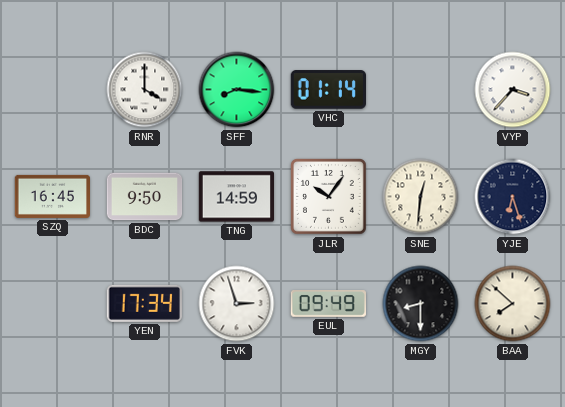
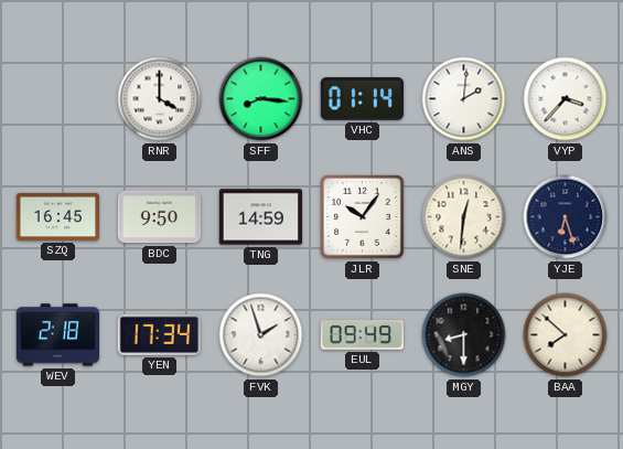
ANS: none -> 2:01
WEV: none -> 2:18
FVK: 2:57 -> 1:57
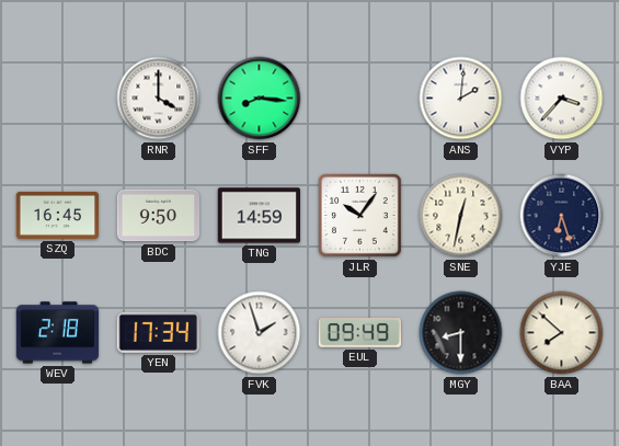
VHC: 01:14 -> none
SNE: 12:31 -> 12:32
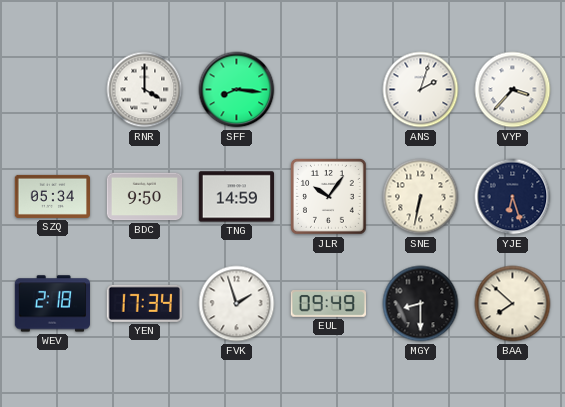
ANS: 2:01 -> 2:03
SZQ: 16:45 -> 05:34
SNE: 12:32 -> 6:32
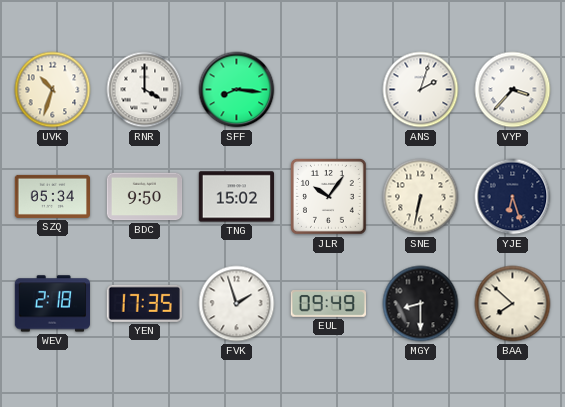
UVK: none -> 10:33
TNG: 14:59 -> 15:02
YEN: 17:34 -> 17:35
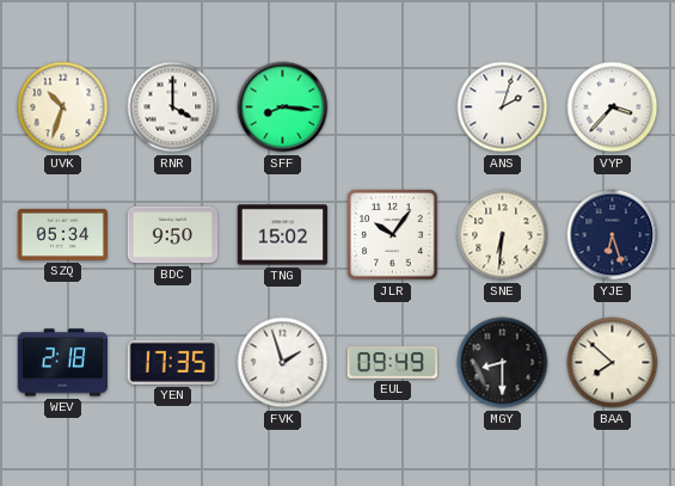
SNE: 6:32 -> 6:31
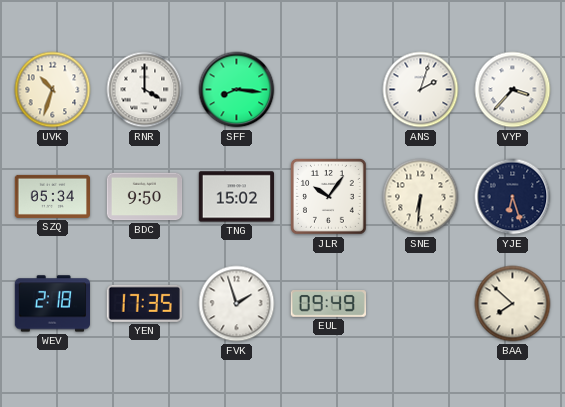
MGY: 8:30 -> none
